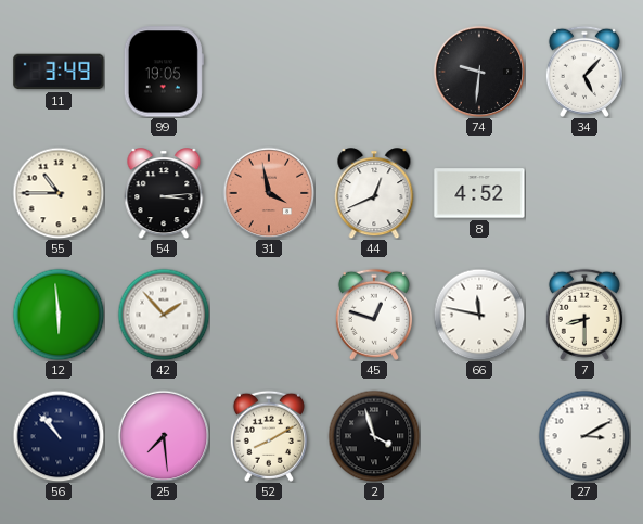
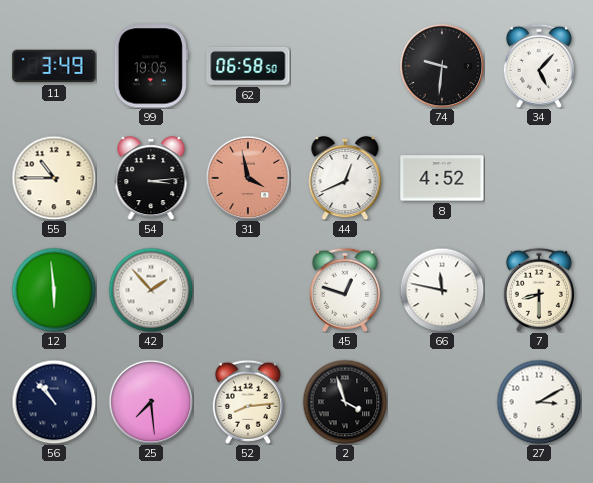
62: none -> 06:58
52: 8:10 -> 8:14
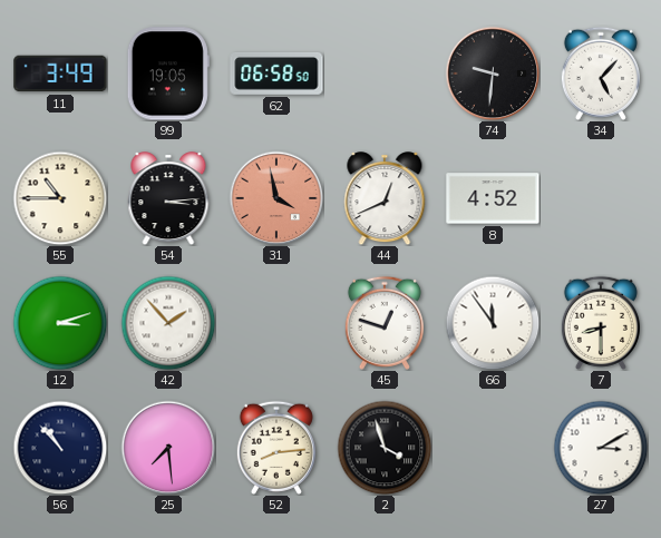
12: 5:59 -> 3:12
66: 11:47 -> 11:54
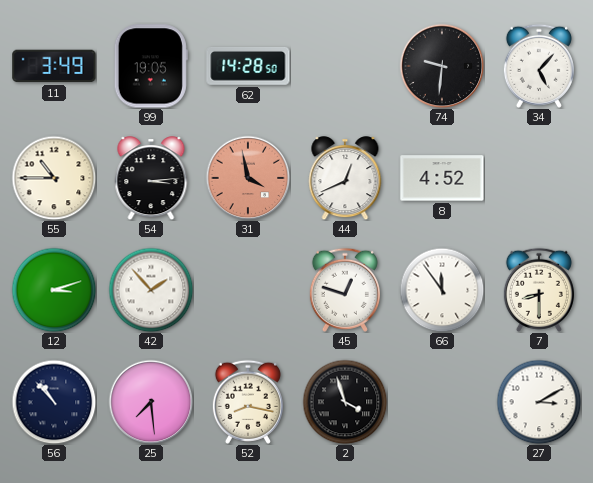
62: 06:58 -> 14:28
52: 8:14 -> 8:17
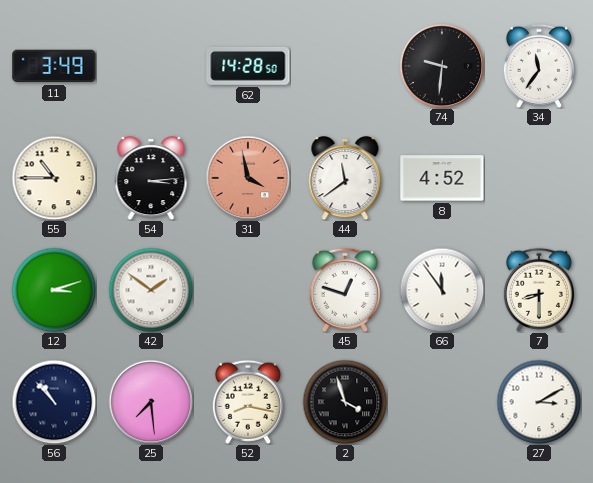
99: 19:05 -> none
34: 5:07 -> 11:36
44: 12:41 -> 11:39
42: 1:53 -> 1:51
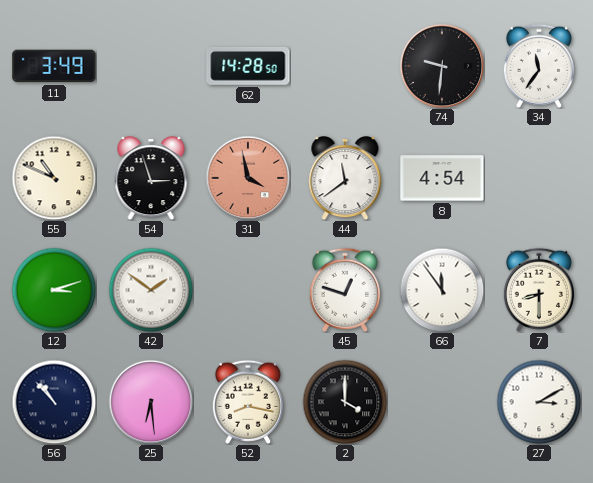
55: 10:45 -> 10:49
54: 3:14 -> 2:57
8: 4:52 -> 4:54
25: 7:29 -> 6:29
2: 3:57 -> 4:00
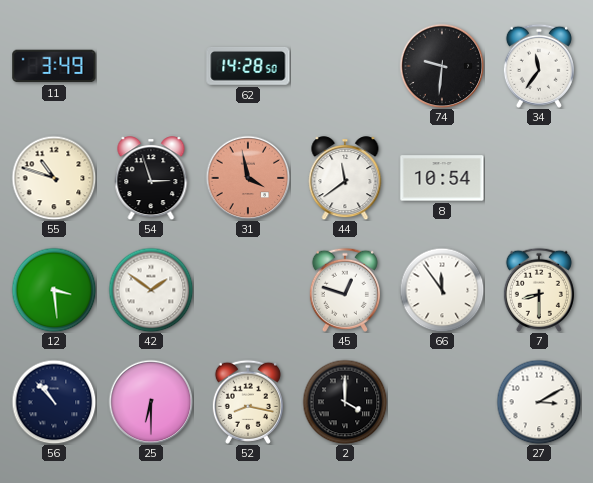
55: 10:49 -> 10:48
8: 4:54 -> 10:54
12: 3:12 -> 3:29
25: 6:29 -> 6:30
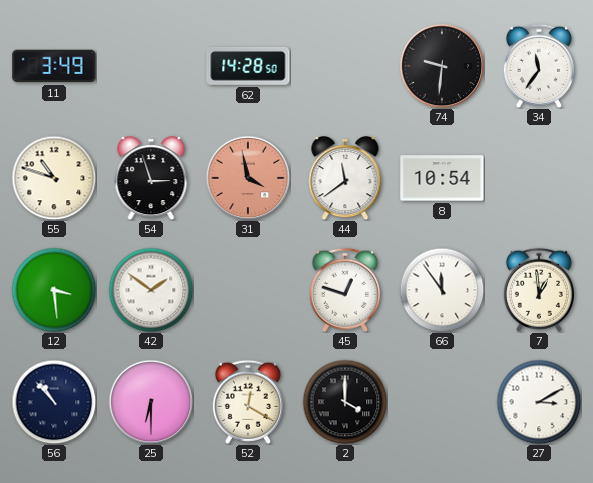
7: 8:30 -> 12:59
52: 8:17 -> 12:20
